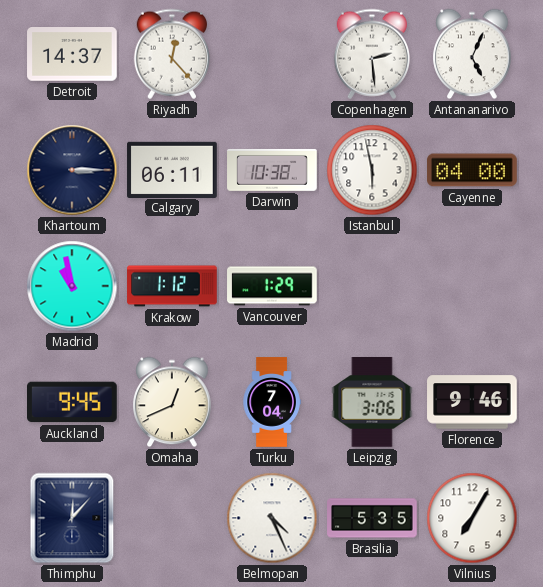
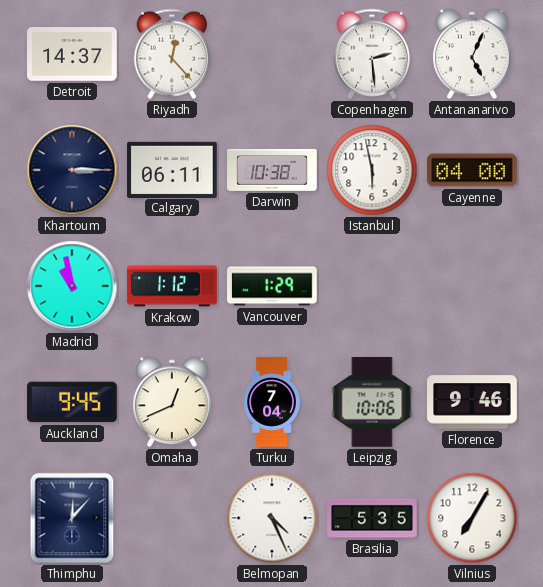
Leipzig: 3:06 -> 10:06
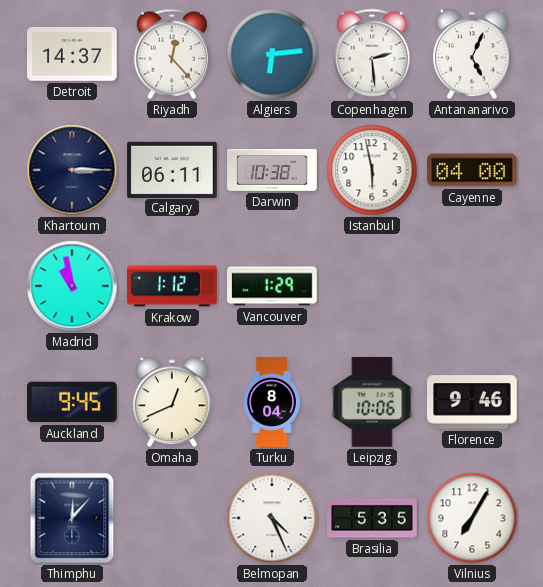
Algiers: none -> 6:14
Turku: 7:04 -> 8:04
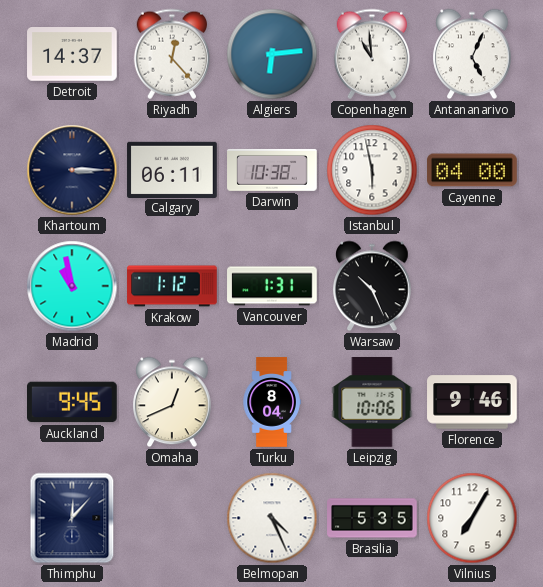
Copenhagen: 2:29 -> 10:59
Vancouver: 1:29 -> 1:31
Warsaw: none -> 10:26
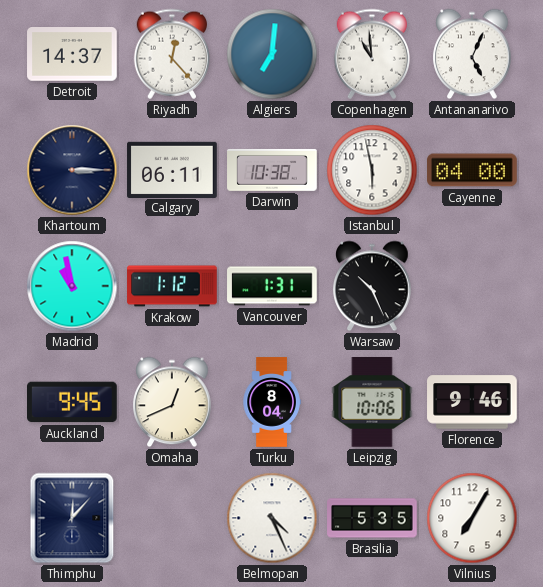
Algiers: 6:14 -> 7:01
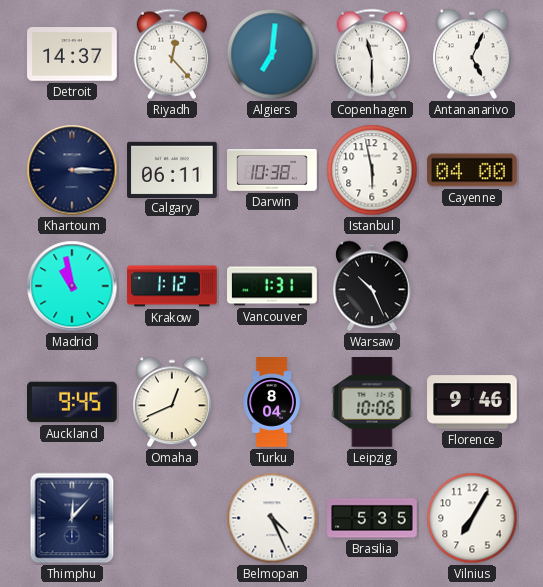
Copenhagen: 10:59 -> 11:30
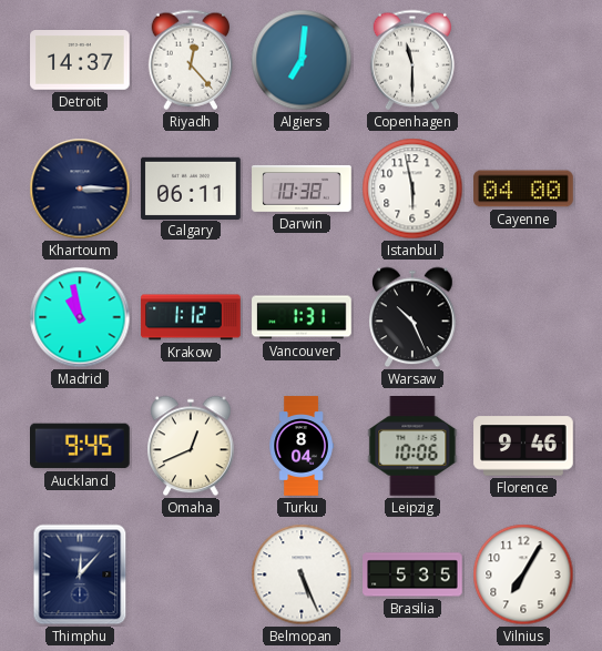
Antananarivo: 5:04 -> none
Belmopan: 4:26 -> 5:26
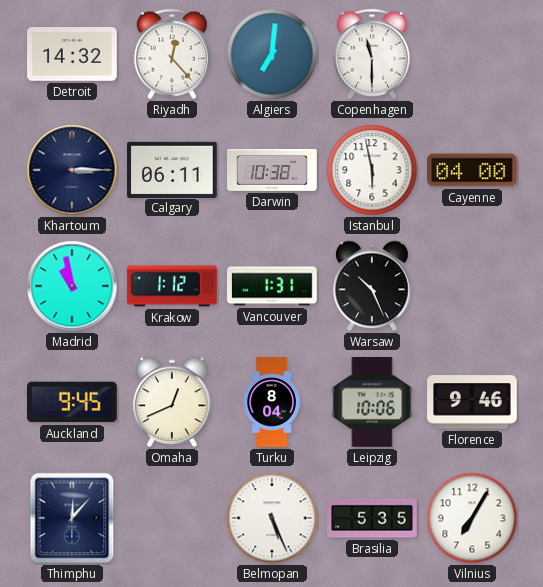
Detroit: 14:37 -> 14:32
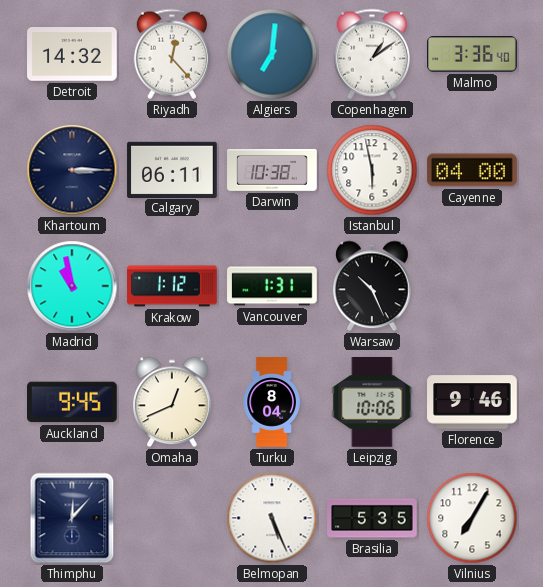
Copenhagen: 11:30 -> 1:09
Malmo: none -> 3:36
